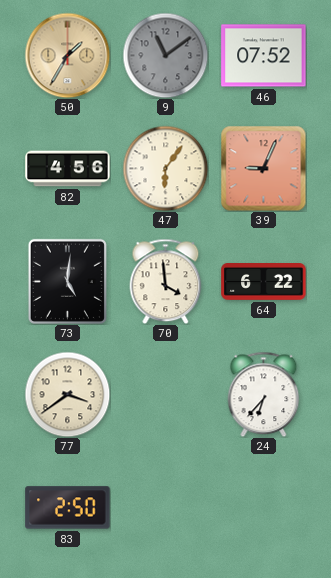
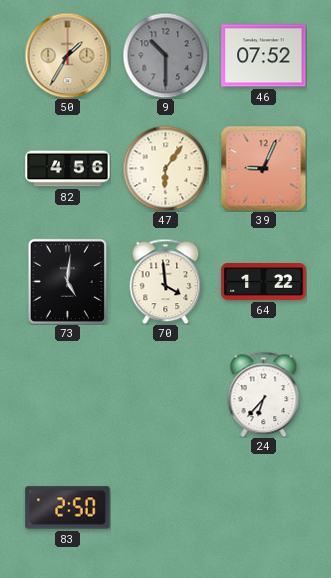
9: 11:09 -> 10:30
64: 6:22 -> 1:22
77: 3:39 -> none
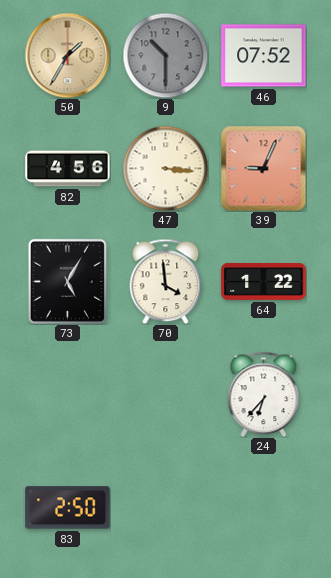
47: 6:06 -> 3:16
73: 5:01 -> 5:05
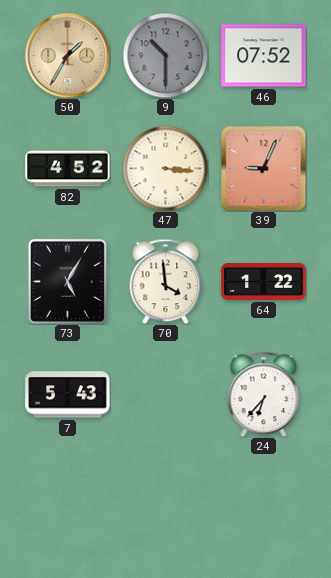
82: 4:56 -> 4:52
7: none -> 5:43
83: 2:50 -> none
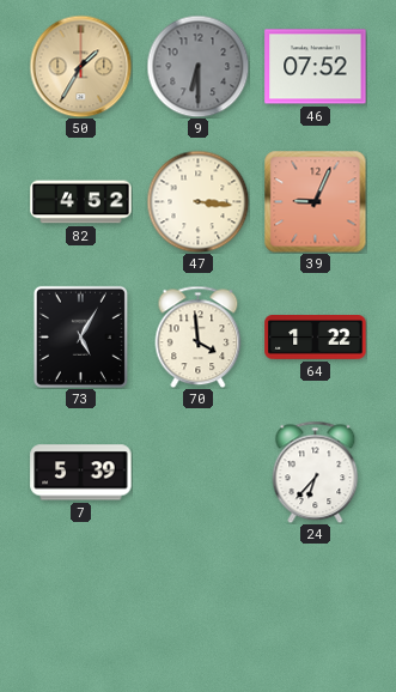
9: 10:30 -> 6:30
7: 5:43 -> 5:39
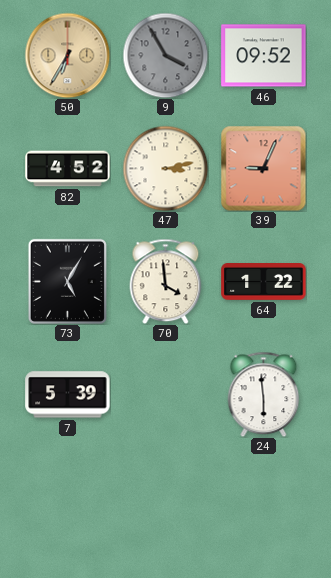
50: 1:35 -> 6:35
9: 6:30 -> 3:55
46: 07:52 -> 09:52
47: 3:16 -> 3:13
24: 6:37 -> 5:59
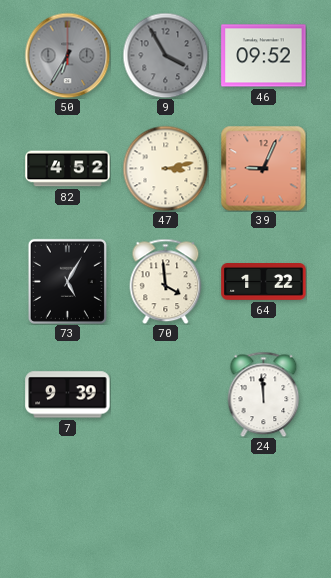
50 dial: champagne -> grey
7: 5:39 -> 9:39
24: 5:59 -> 11:59
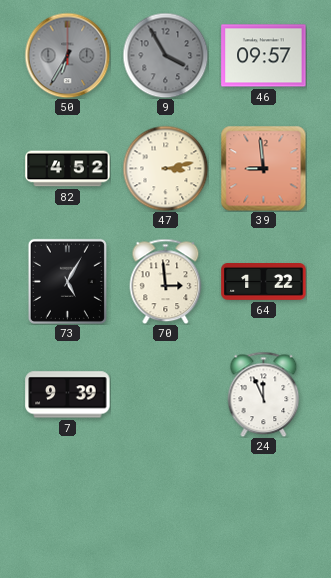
46: 09:52 -> 09:57
39: 9:04 -> 8:59
70: 3:59 -> 2:59
24: 11:59 -> 11:56
